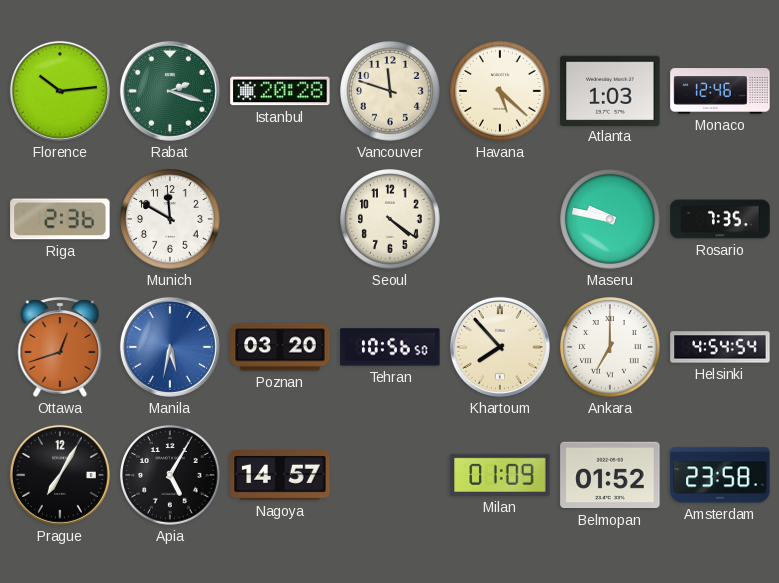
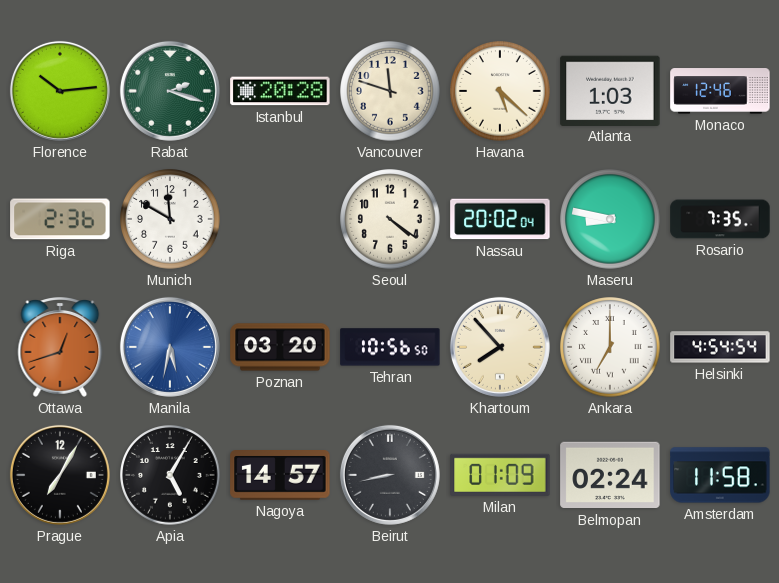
Nassau: none -> 20:02
Maseru: 9:47 -> 8:47
Beirut: none -> 8:43
Belmopan: 01:52 -> 02:24
Amsterdam: 23:58 -> 11:58
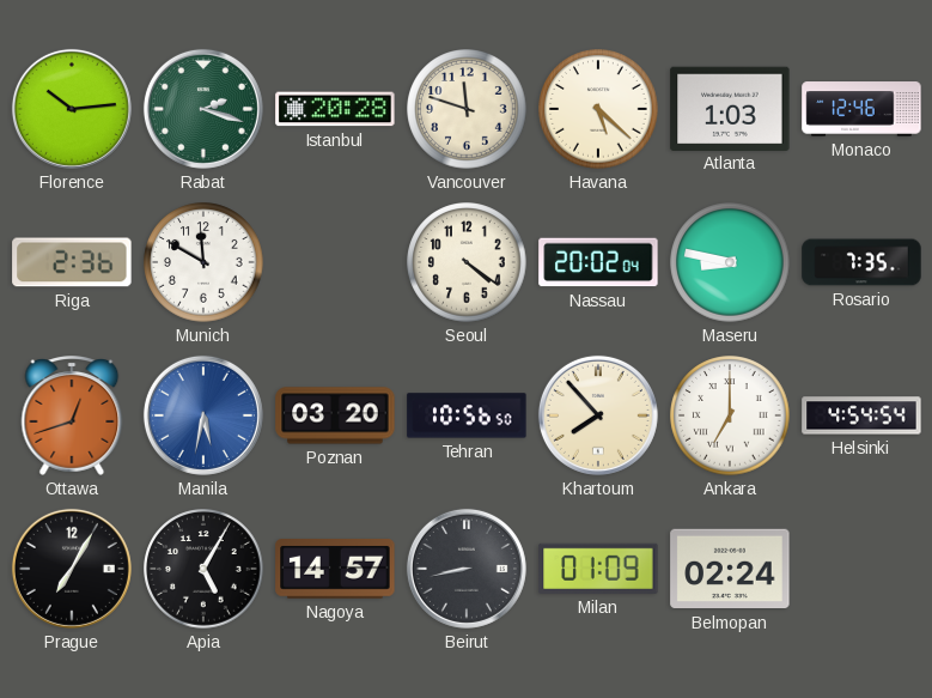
Amsterdam: 11:58 -> none
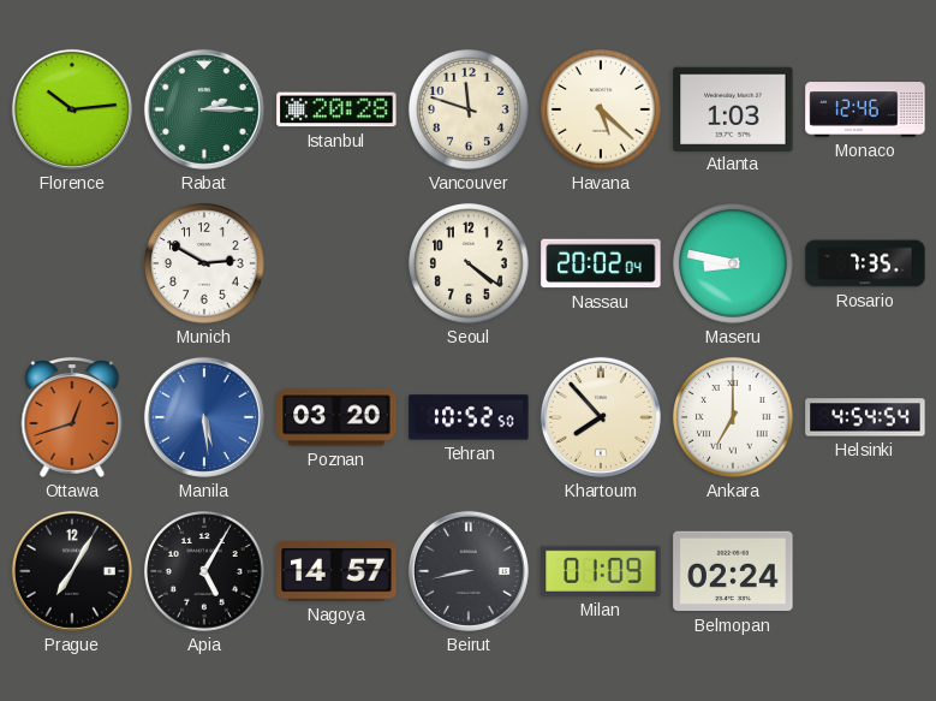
Rabat: 2:18 -> 2:15
Riga: 2:36 -> none
Munich: 11:50 -> 2:50
Manila: 5:32 -> 5:29
Tehran: 10:56 -> 10:52
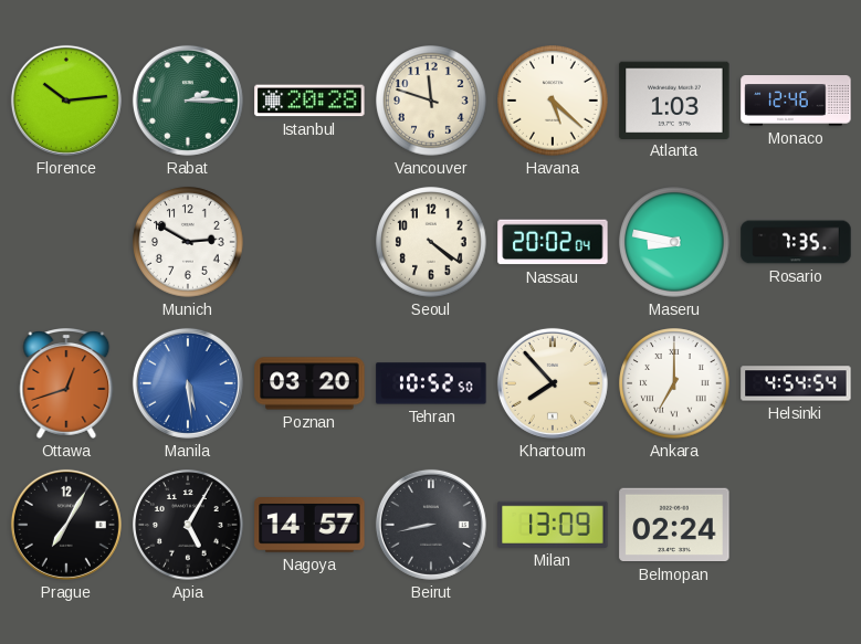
Milan: 01:09 -> 13:09
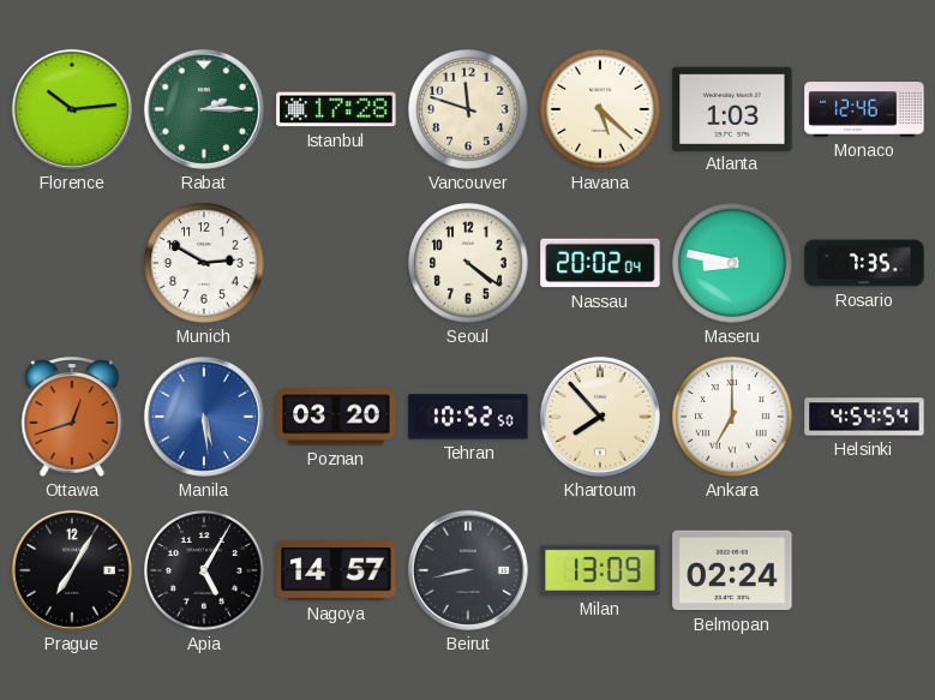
Istanbul: 20:28 -> 17:28
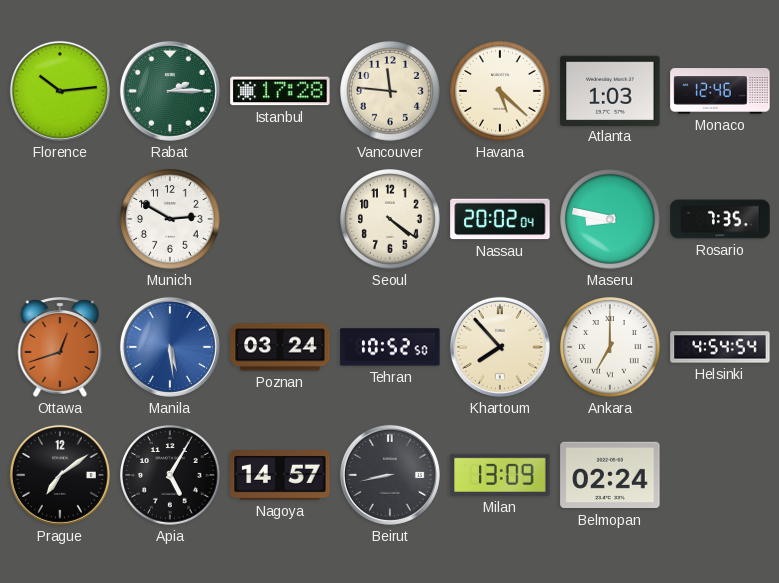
Vancouver: 11:48 -> 11:46
Poznan: 03:20 -> 03:24
Prague: 7:05 -> 7:09
